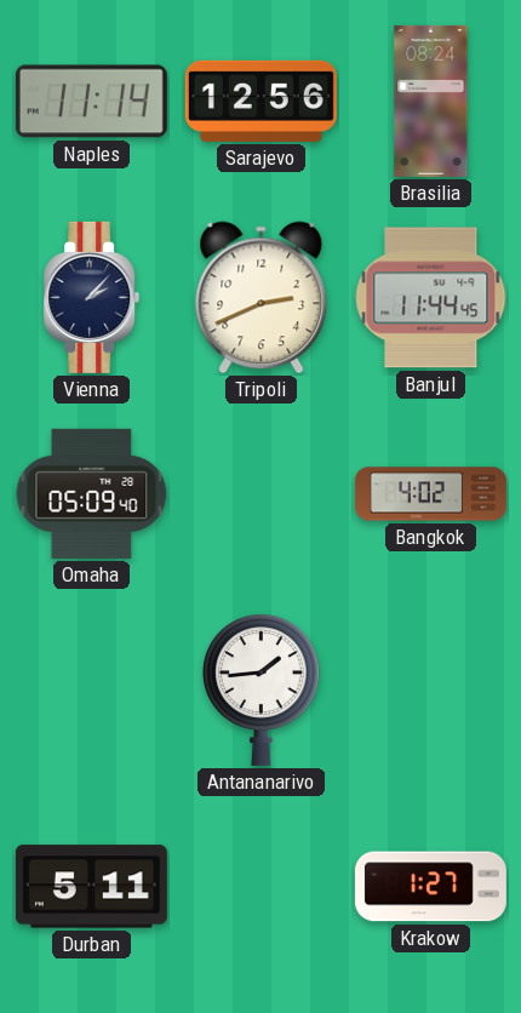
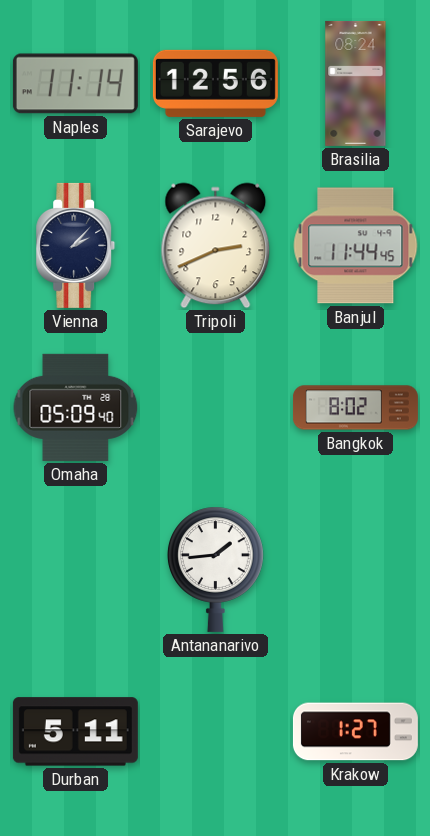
Bangkok: 4:02 -> 8:02
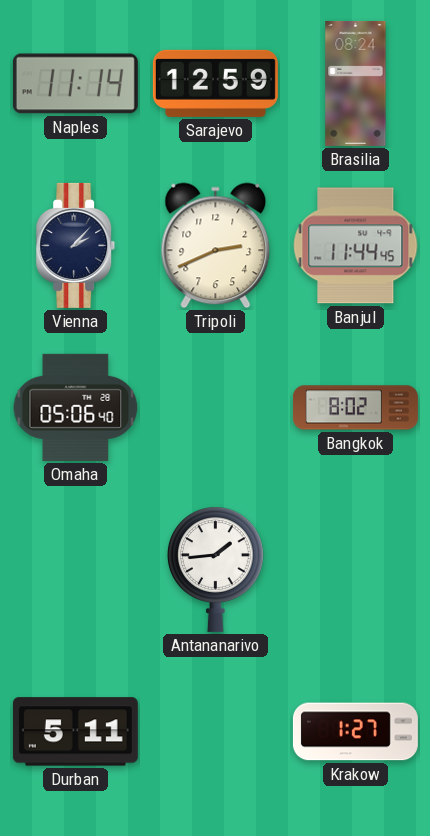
Sarajevo: 12:56 -> 12:59
Omaha: 05:09 -> 05:06
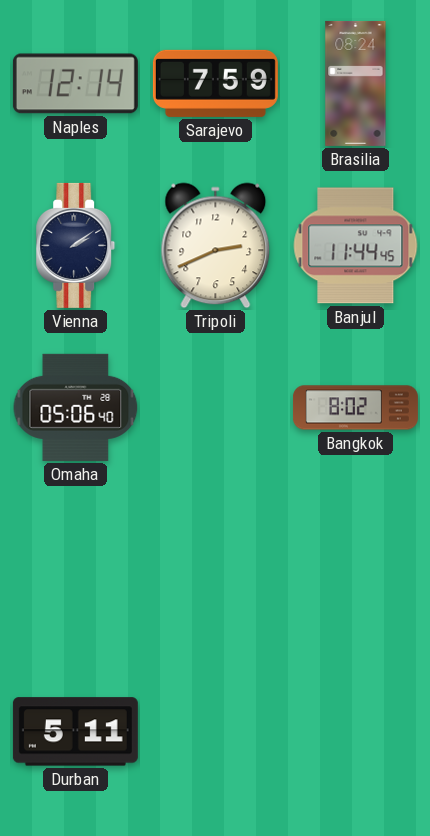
Naples: 11:14 -> 12:14
Sarajevo: 12:59 -> 7:59
Vienna: 2:07 -> 2:09
Antananarivo: 1:44 -> none
Krakow: 1:27 -> none
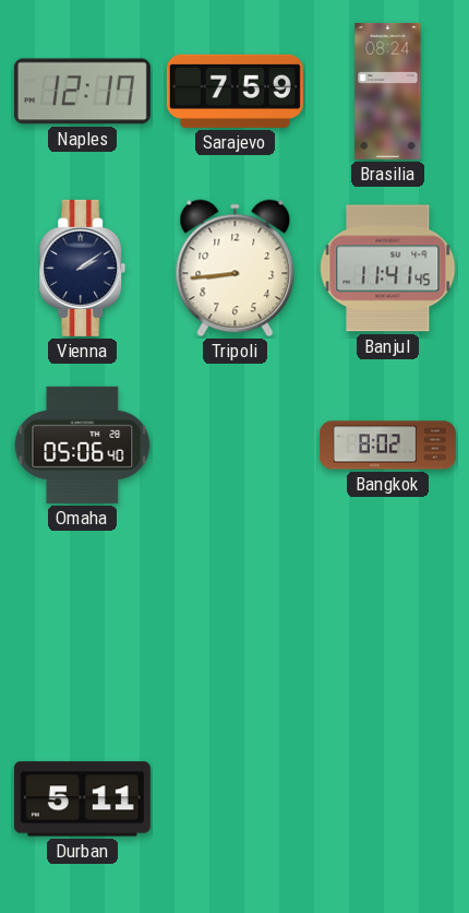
Naples: 12:14 -> 12:17
Tripoli: 2:41 -> 8:44
Banjul: 11:44 -> 11:41
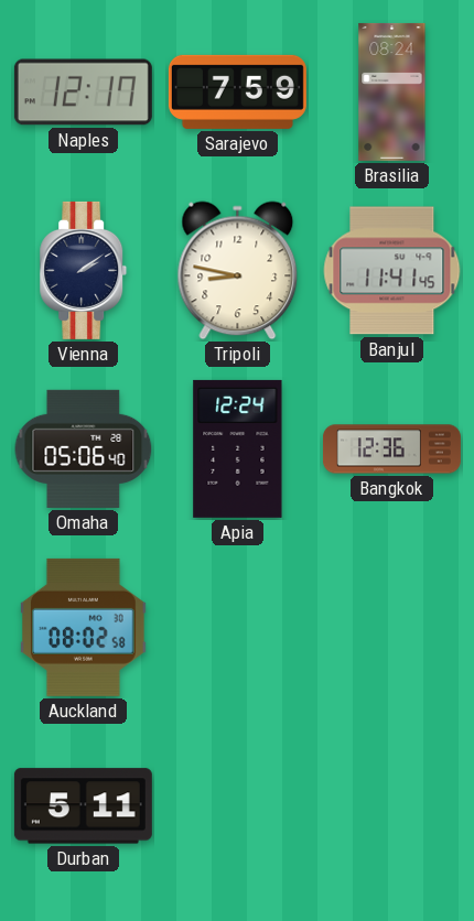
Tripoli: 8:44 -> 8:47
Apia: none -> 12:24
Bangkok: 8:02 -> 12:36
Auckland: none -> 08:02
